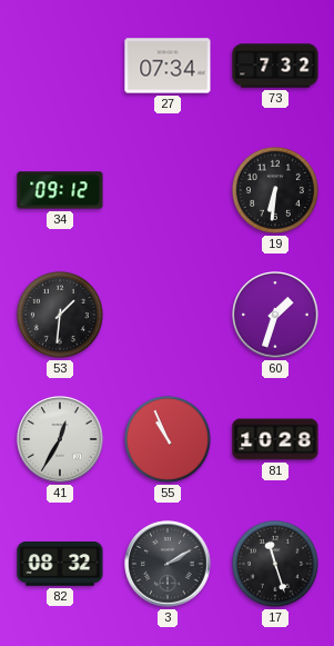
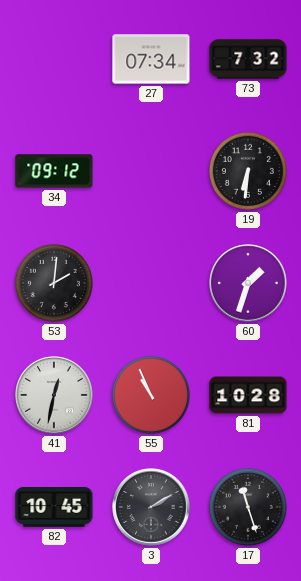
53: 1:31 -> 2:01
41: 12:35 -> 12:32
82: 08:32 -> 10:45
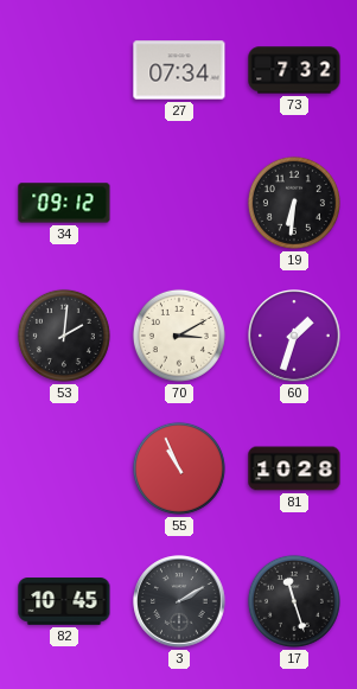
70: none -> 3:10
41: 12:32 -> none
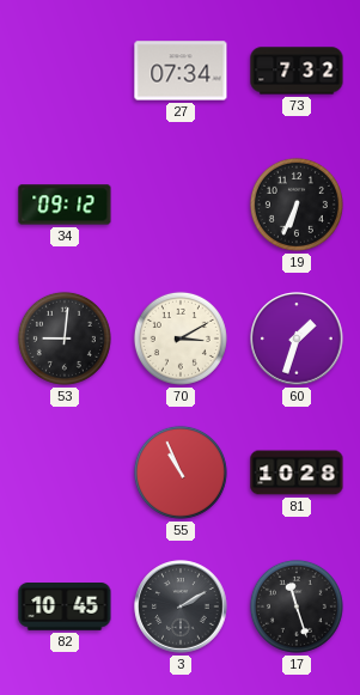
19: 6:31 -> 6:34
53: 2:01 -> 9:01
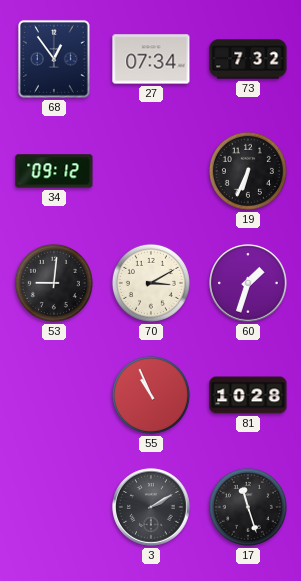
68: none -> 12:54
82: 10:45 -> none
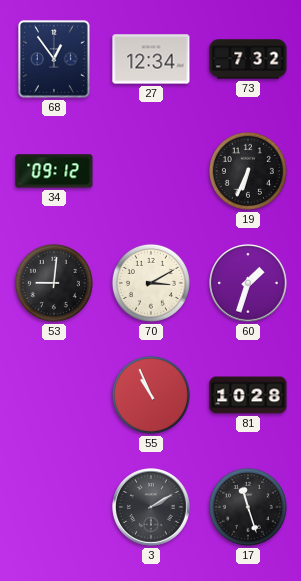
27: 07:34 -> 12:34
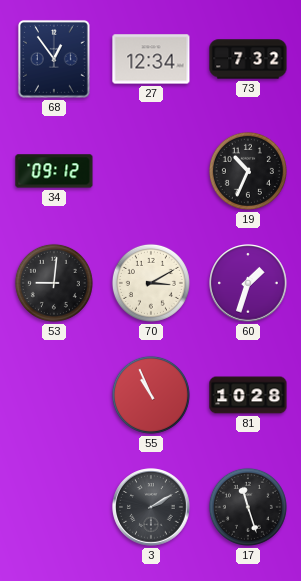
19: 6:34 -> 10:34
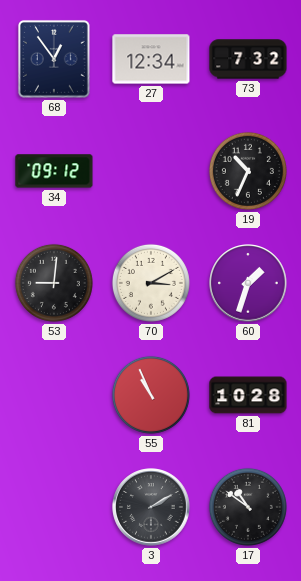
17: 11:27 -> 10:51
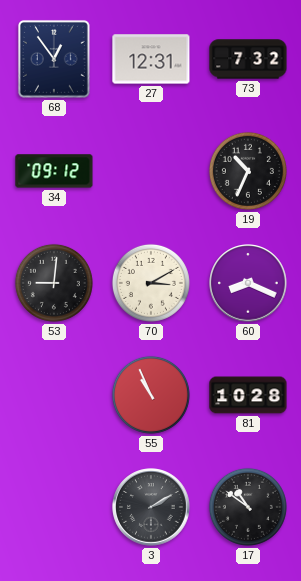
27: 12:34 -> 12:31
60: 1:33 -> 8:19
